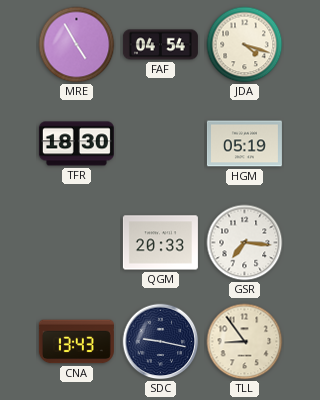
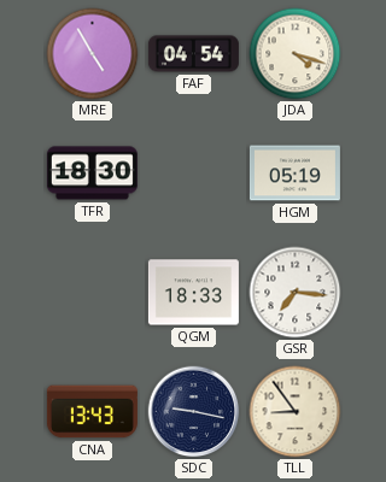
QGM: 20:33 -> 18:33
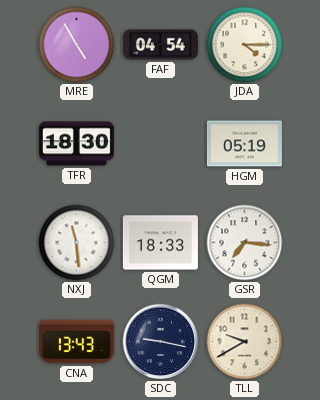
JDA: 4:18 -> 4:15
NXJ: none -> 11:29
TLL: 8:54 -> 9:40
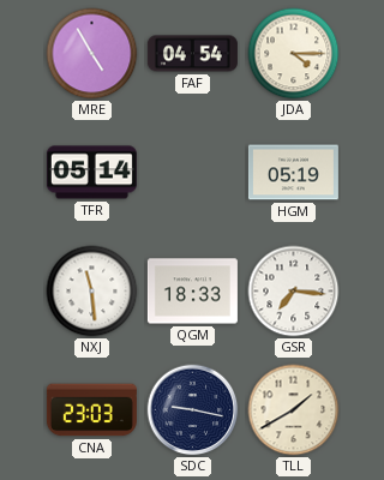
TFR: 18:30 -> 05:14
CNA: 13:43 -> 23:03
TLL: 9:40 -> 1:40
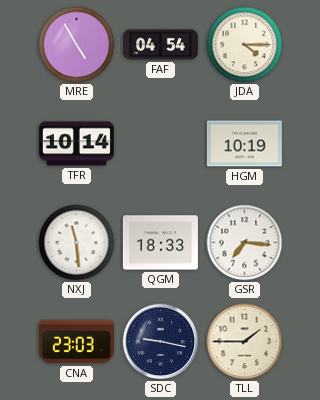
TFR: 05:14 -> 10:14
HGM: 05:19 -> 10:19
TLL: 1:40 -> 1:45
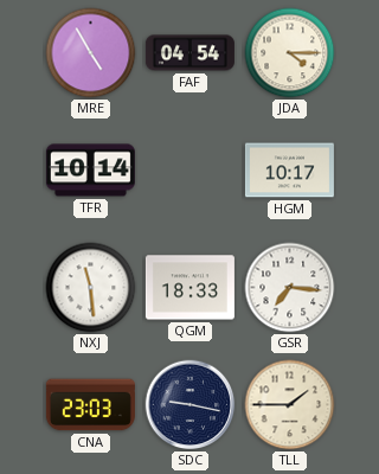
HGM: 10:19 -> 10:17
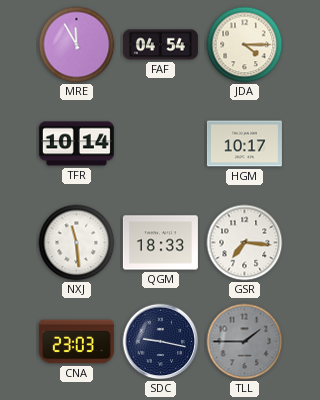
MRE: 4:55 -> 11:55
TLL dial: cream -> grey
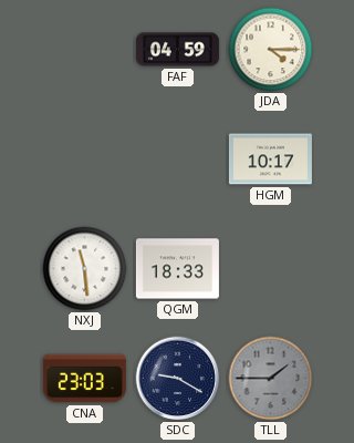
MRE: 11:55 -> none
FAF: 04:54 -> 04:59
TFR: 10:14 -> none
GSR: 7:16 -> none
SDC: 9:17 -> 9:20
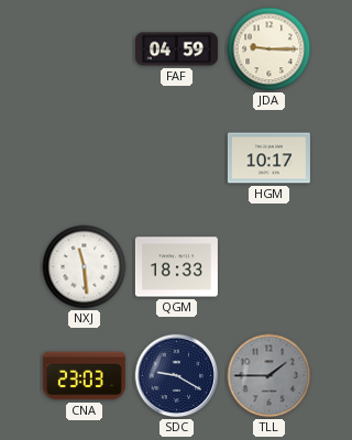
JDA: 4:15 -> 9:15
